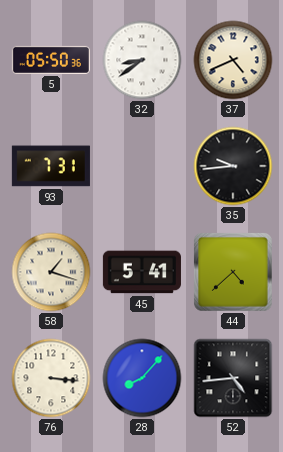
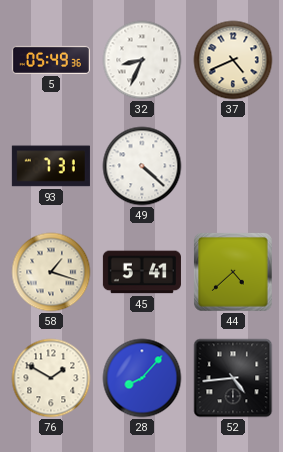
5: 05:50 -> 05:49
32: 8:39 -> 8:34
49: none -> 4:22
35: 9:44 -> none
76: 3:16 -> 1:50
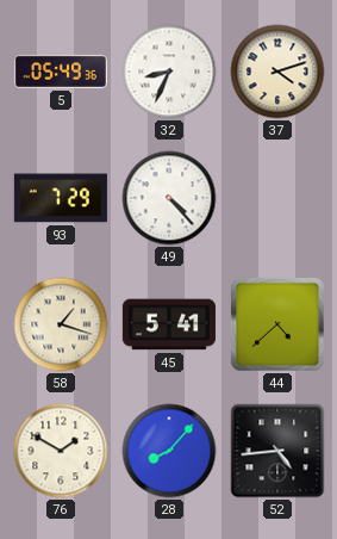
37: 4:41 -> 4:12
93: 7:31 -> 7:29
49: 4:22 -> 4:23
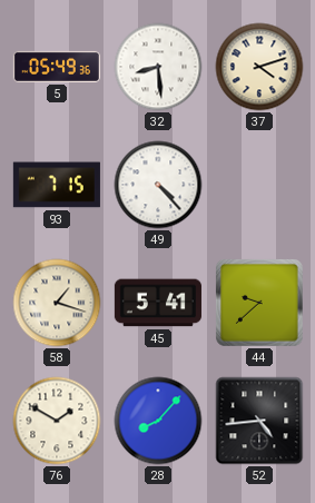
32: 8:34 -> 8:29
93: 7:29 -> 7:15
44: 4:38 -> 9:38
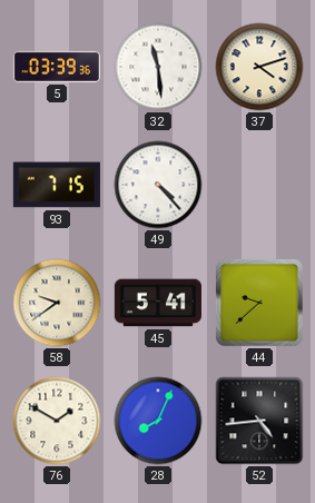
5: 05:49 -> 03:39
32: 8:29 -> 11:29
58: 1:18 -> 9:39
28: 8:07 -> 8:04
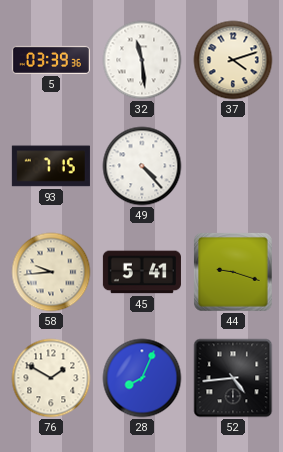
58: 9:39 -> 9:44
44: 9:38 -> 9:18
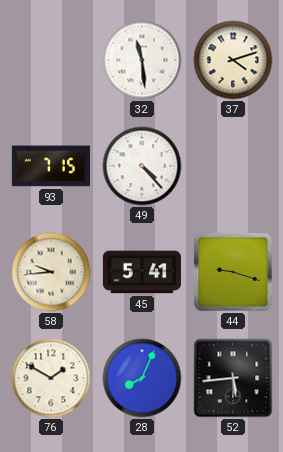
5: 03:39 -> none
52: 4:44 -> 5:44
